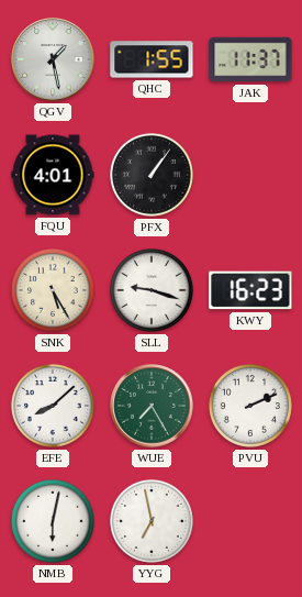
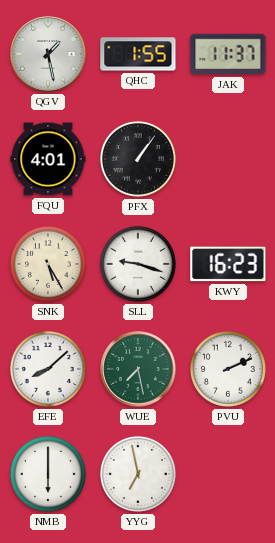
WUE: 7:25 -> 7:28
NMB: 6:02 -> 6:00
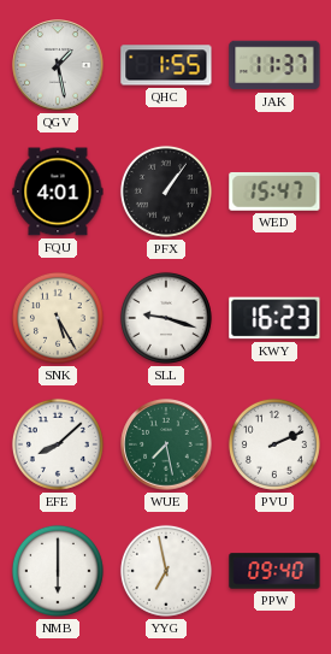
WED: none -> 15:47
PPW: none -> 09:40
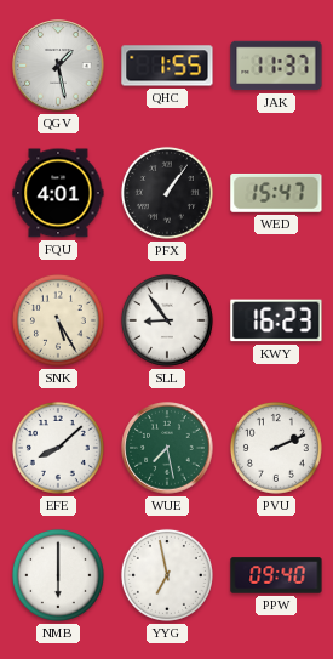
SLL: 9:18 -> 8:54
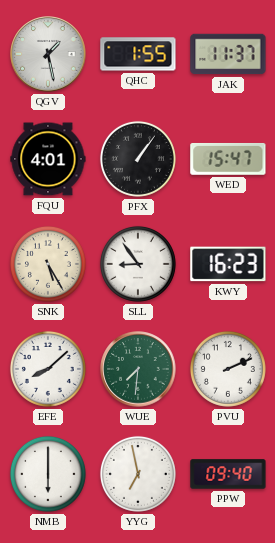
WUE: 7:28 -> 7:31
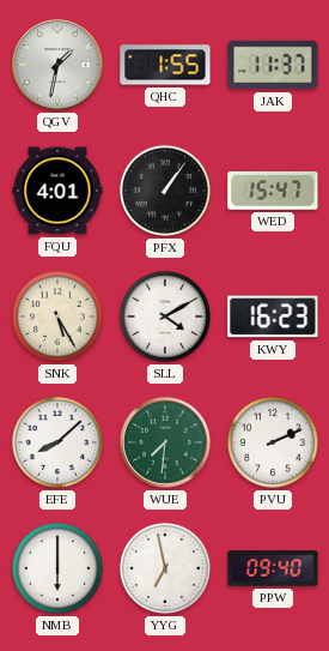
QGV: 1:28 -> 1:32
SLL: 8:54 -> 4:10
